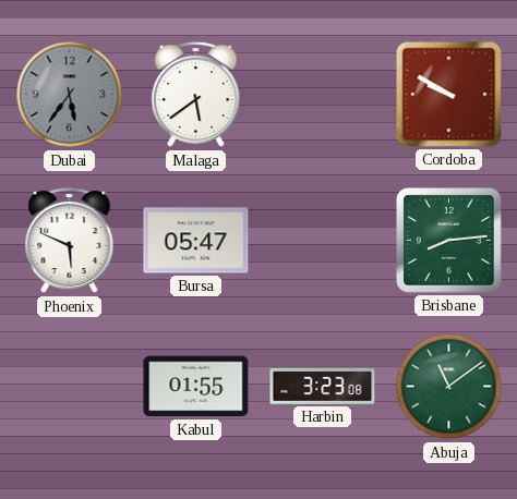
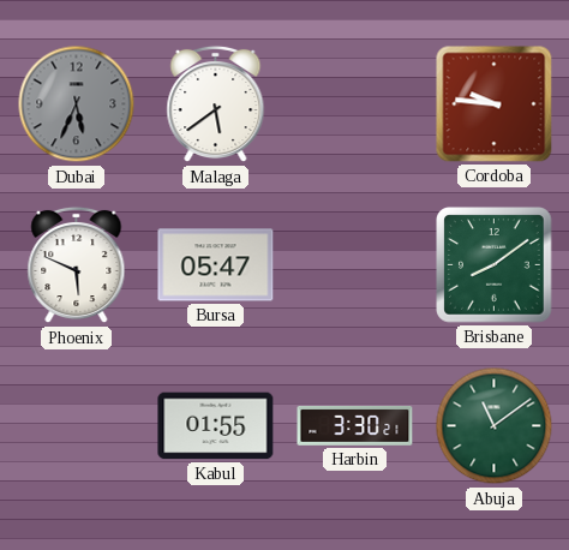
Dubai: 5:36 -> 5:34
Cordoba: 9:50 -> 9:46
Brisbane: 8:14 -> 8:09
Harbin: 3:23 -> 3:30
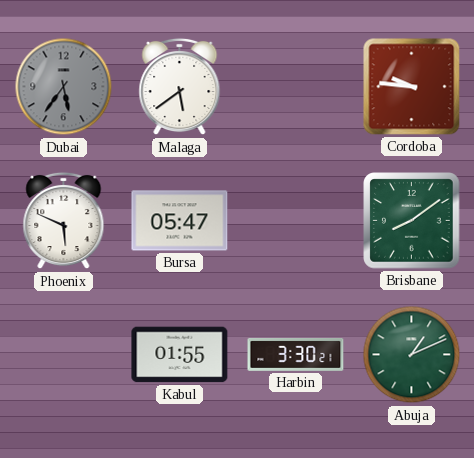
Dubai: 5:34 -> 5:36
Abuja: 11:09 -> 1:11
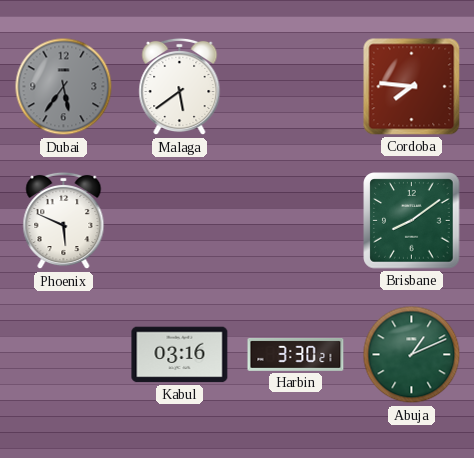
Cordoba: 9:46 -> 7:46
Bursa: 05:47 -> none
Kabul: 01:55 -> 03:16
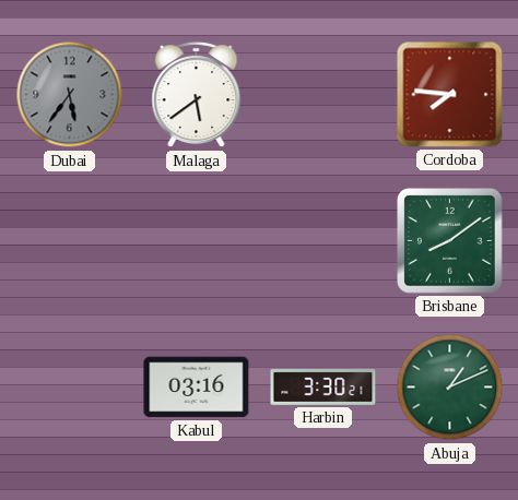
Phoenix: 5:49 -> none
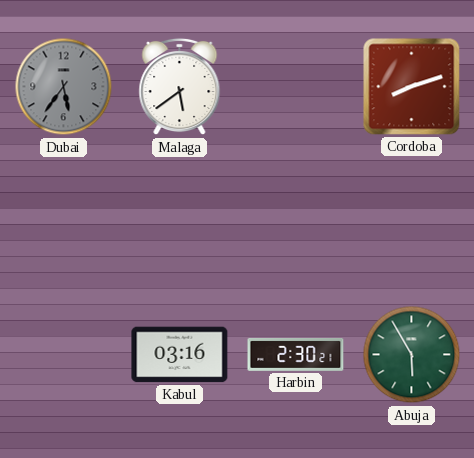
Cordoba: 7:46 -> 8:12
Brisbane: 8:09 -> none
Harbin: 3:30 -> 2:30
Abuja: 1:11 -> 5:55
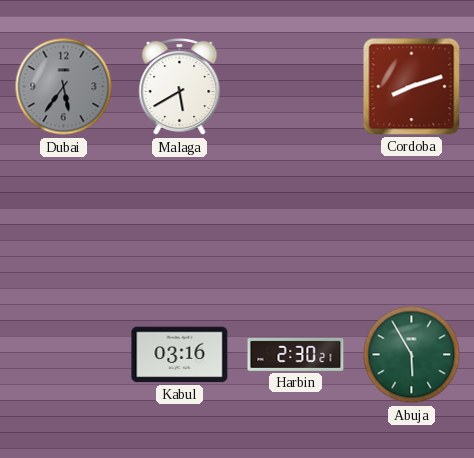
Malaga: 5:39 -> 5:40
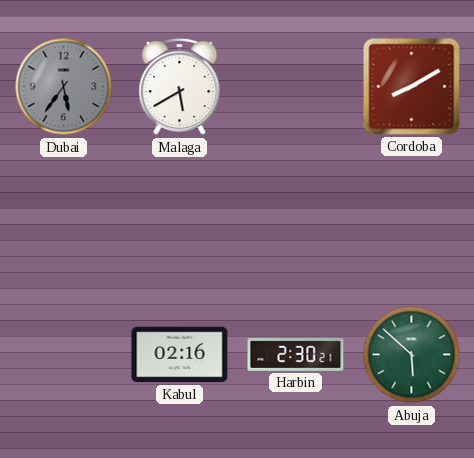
Cordoba: 8:12 -> 8:10
Kabul: 03:16 -> 02:16
Abuja: 5:55 -> 5:52
